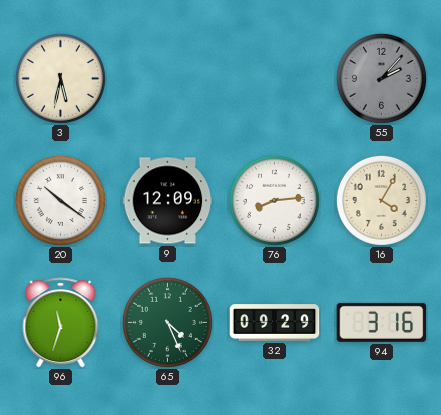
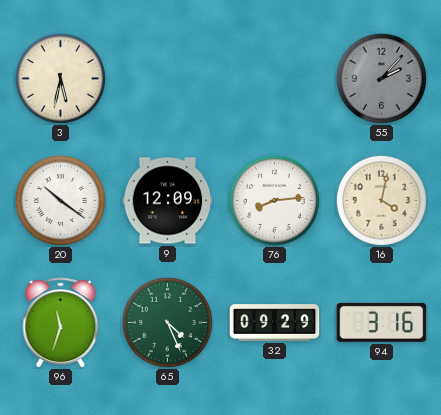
16: 4:05 -> 4:02
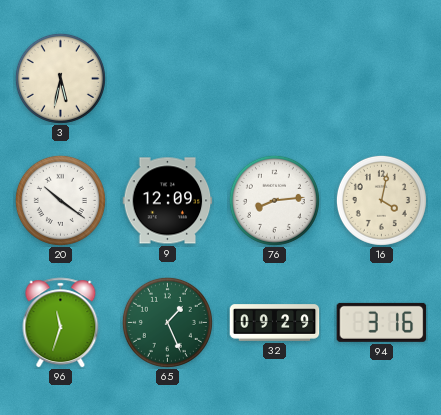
55: 2:07 -> none
65: 4:26 -> 1:26
